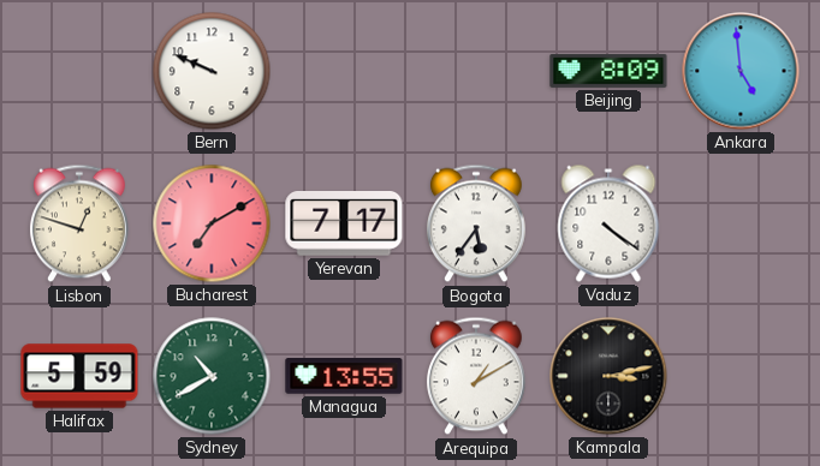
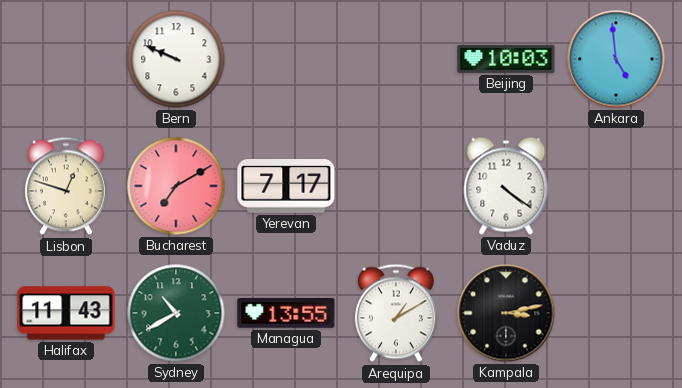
Beijing: 8:09 -> 10:03
Bogota: 5:36 -> none
Halifax: 5:59 -> 11:43
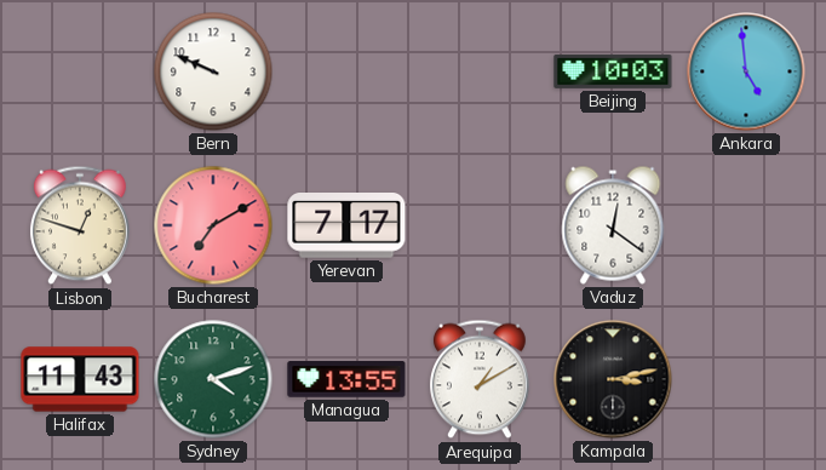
Vaduz: 4:21 -> 12:21
Sydney: 10:40 -> 4:12
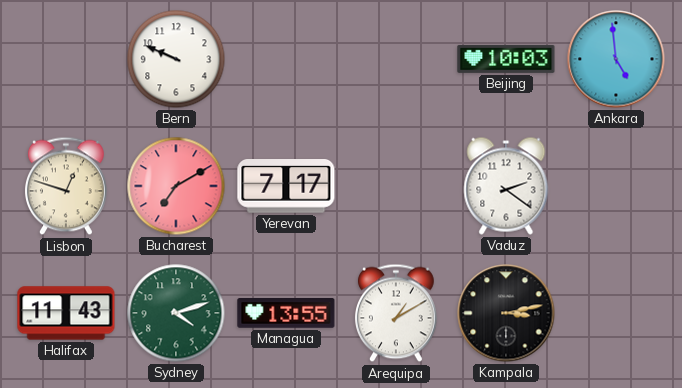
Vaduz: 12:21 -> 2:21
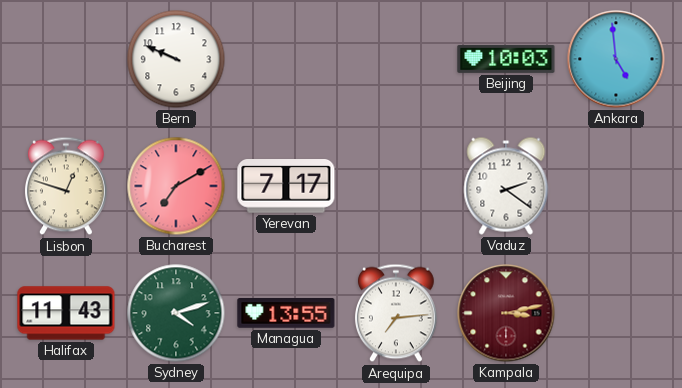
Arequipa: 1:10 -> 7:14
Kampala dial: black -> burgundy
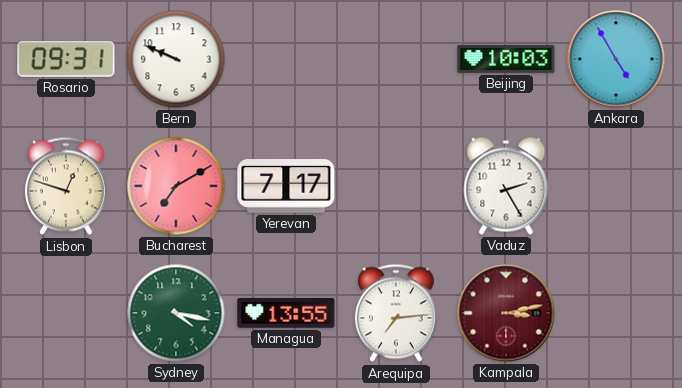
Rosario: none -> 09:31
Ankara: 4:59 -> 4:55
Vaduz: 2:21 -> 2:25
Halifax: 11:43 -> none
Sydney: 4:12 -> 4:17
